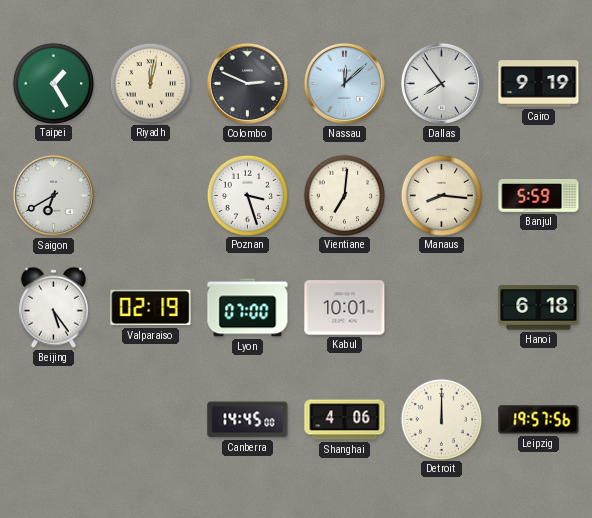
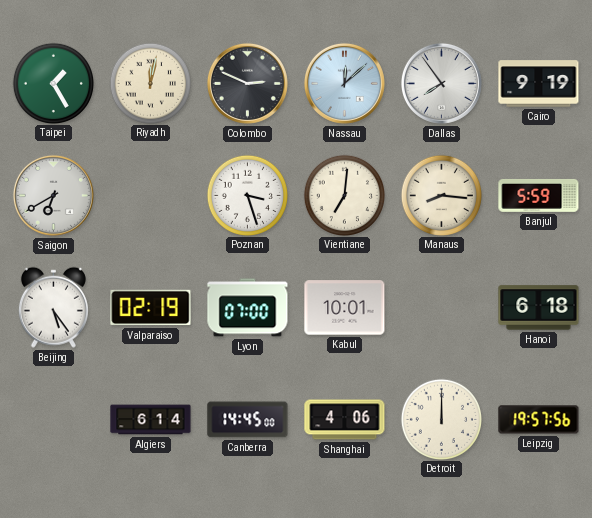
Algiers: none -> 6:14
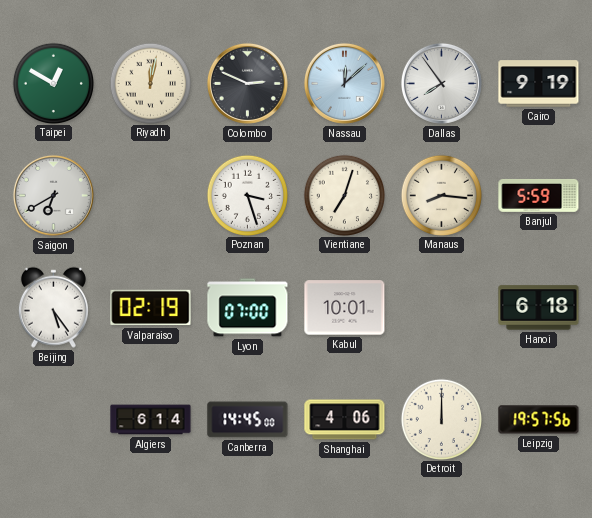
Taipei: 1:25 -> 12:50
Vientiane: 7:01 -> 7:03
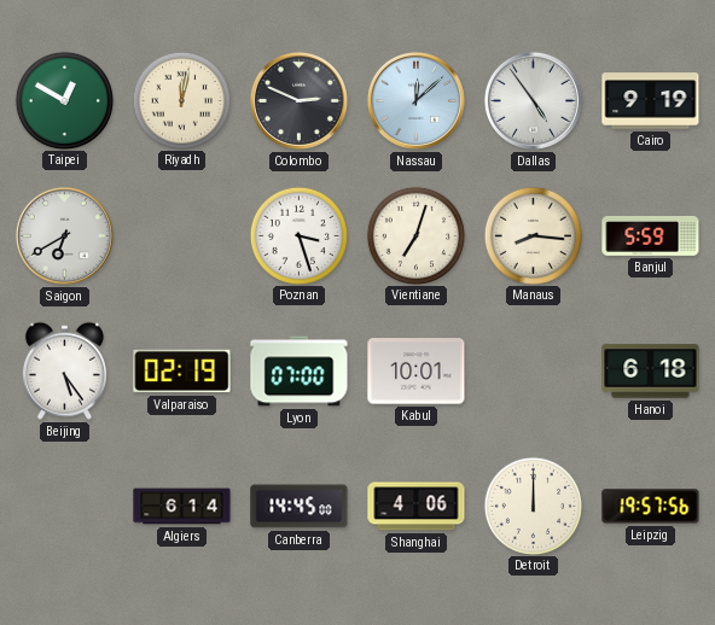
Dallas: 7:54 -> 4:54
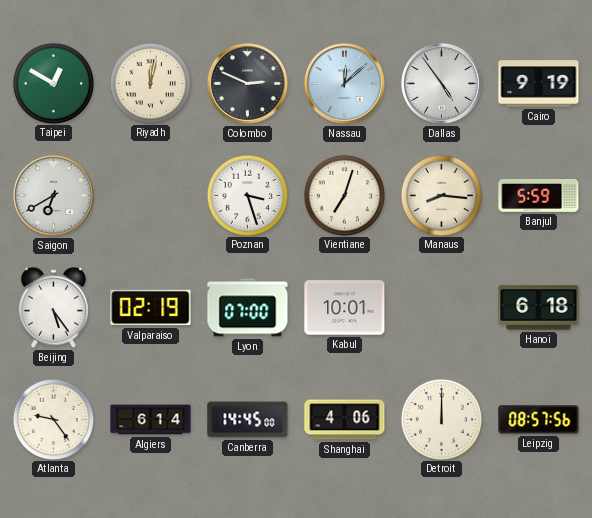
Atlanta: none -> 9:24
Leipzig: 19:57 -> 08:57
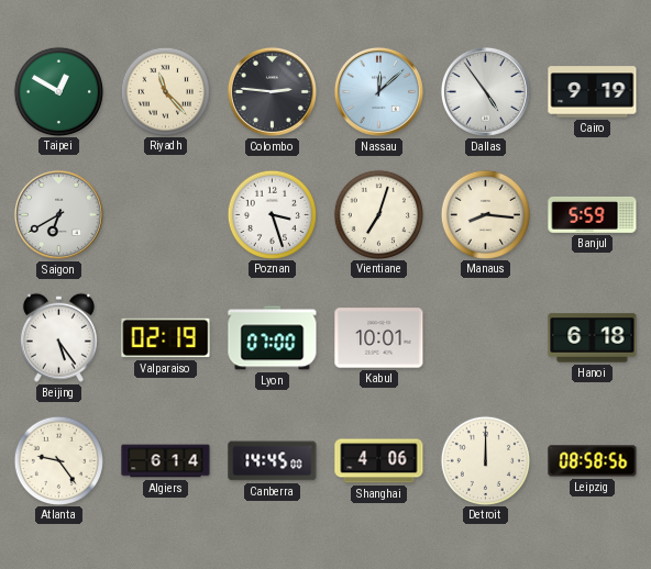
Riyadh: 12:02 -> 11:23
Colombo: 2:49 -> 2:46
Leipzig: 08:57 -> 08:58
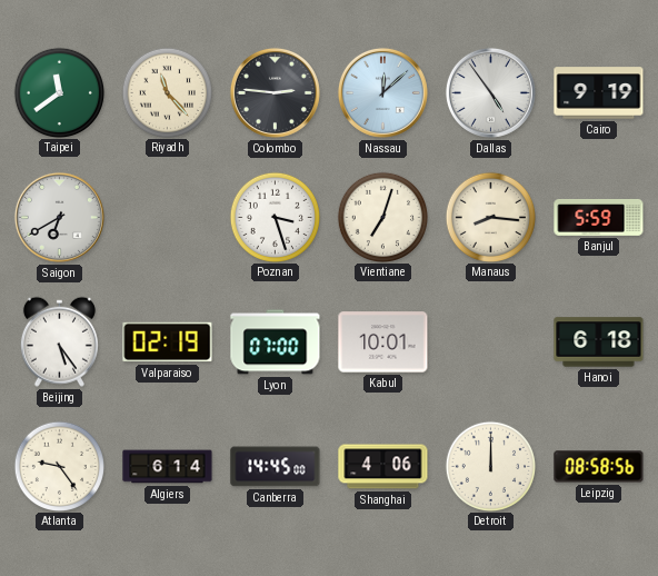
Taipei: 12:50 -> 11:39
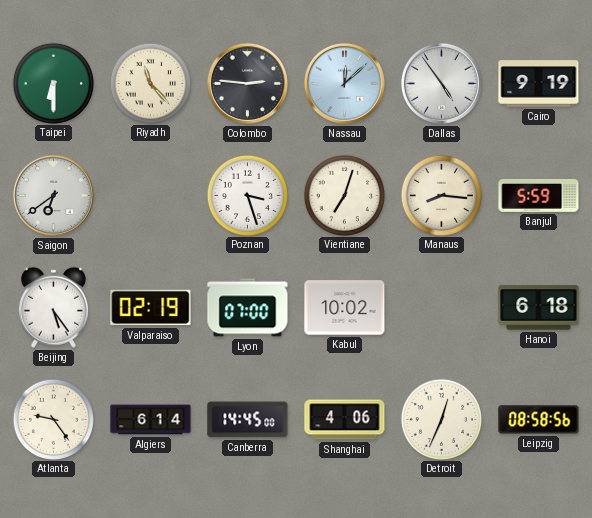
Taipei: 11:39 -> 6:30
Saigon: 6:40 -> 6:39
Kabul: 10:01 -> 10:02
Detroit: 12:00 -> 12:34
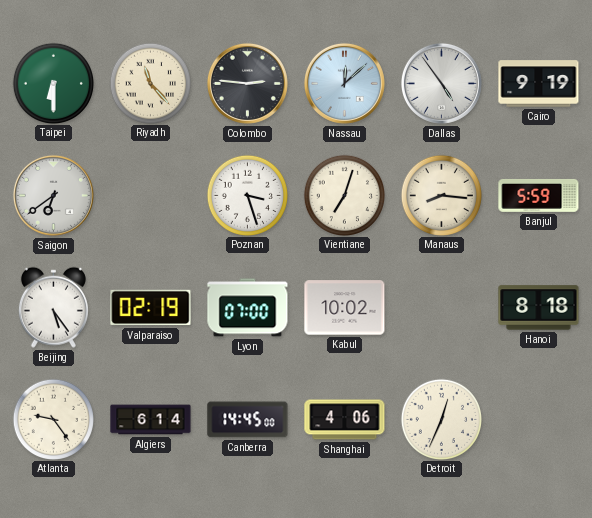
Hanoi: 6:18 -> 8:18
Leipzig: 08:58 -> none
